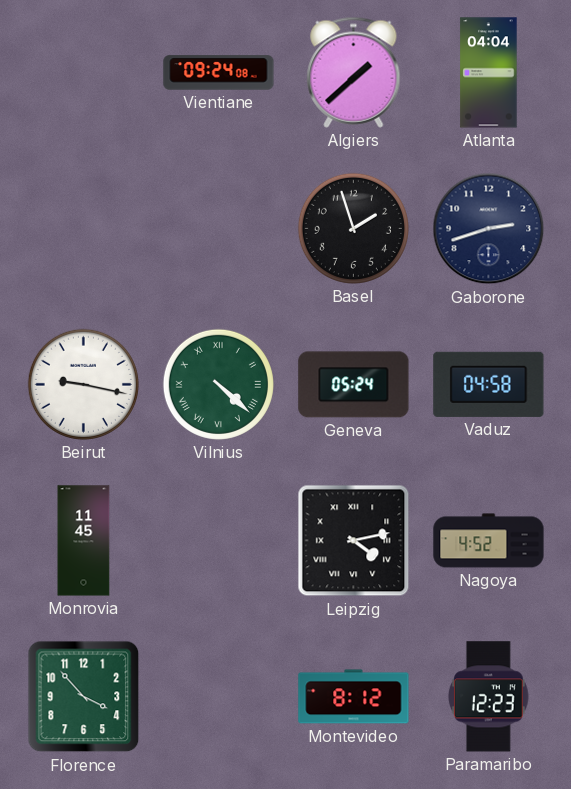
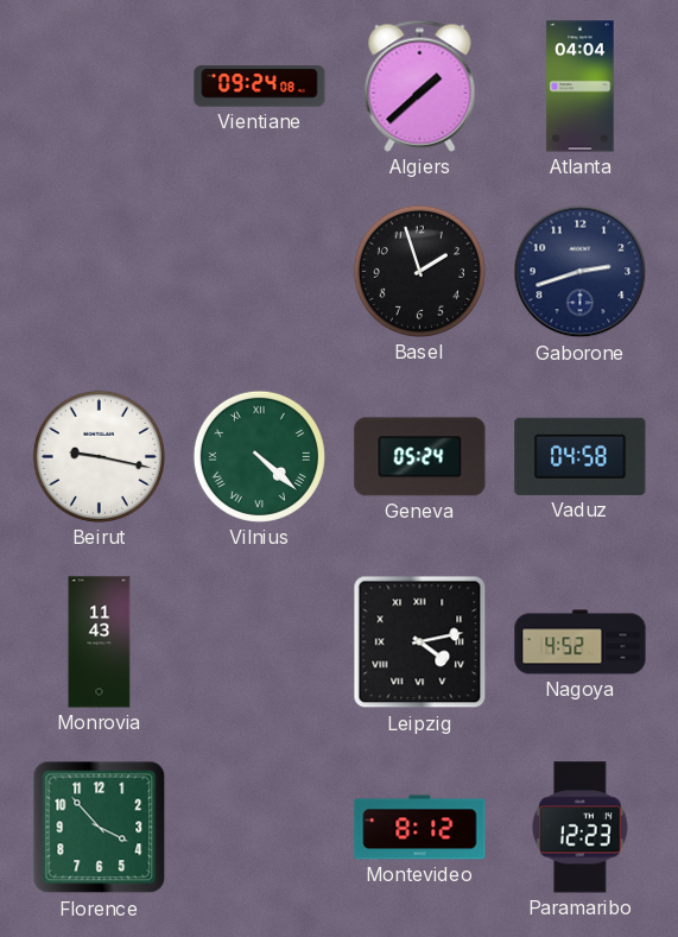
Monrovia: 11:45 -> 11:43
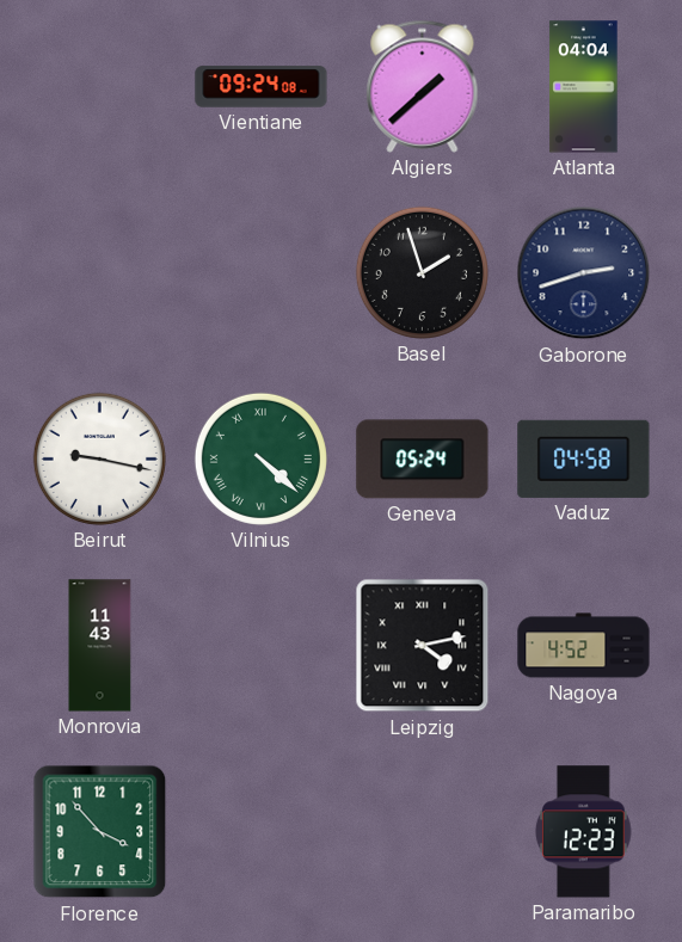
Montevideo: 8:12 -> none
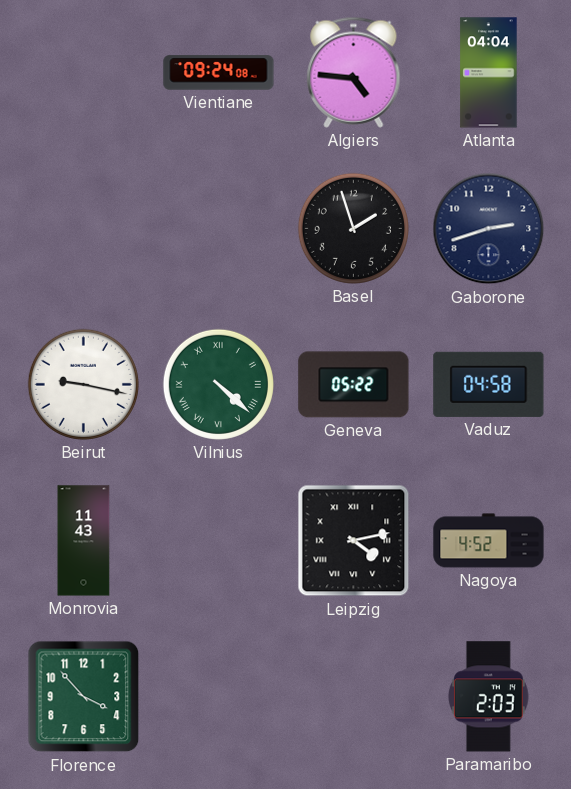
Algiers: 1:38 -> 4:46
Geneva: 05:24 -> 05:22
Paramaribo: 12:23 -> 2:03
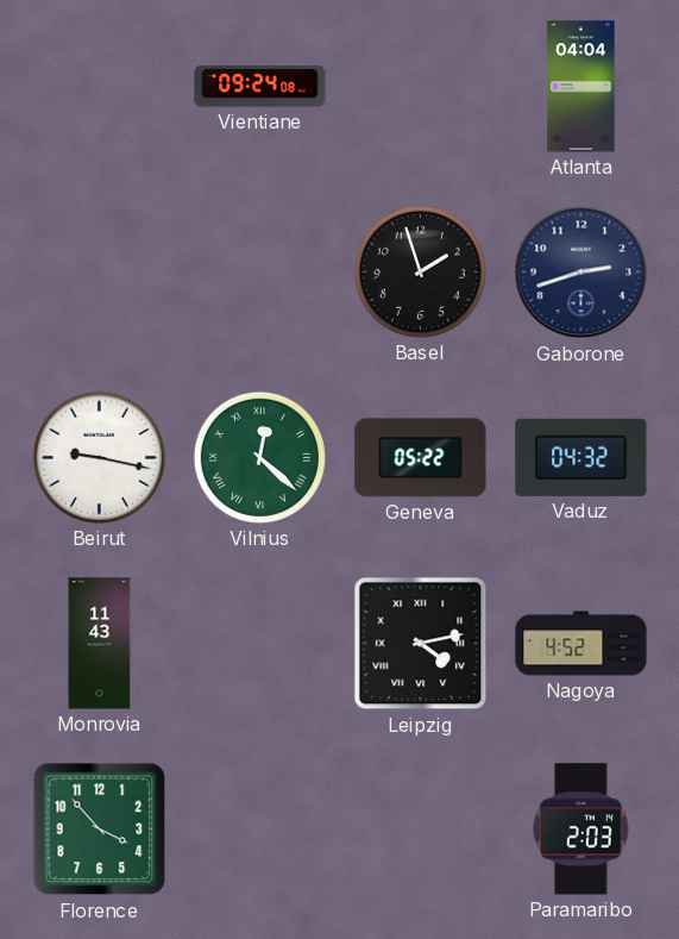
Algiers: 4:46 -> none
Vilnius: 4:22 -> 12:22
Vaduz: 04:58 -> 04:32
